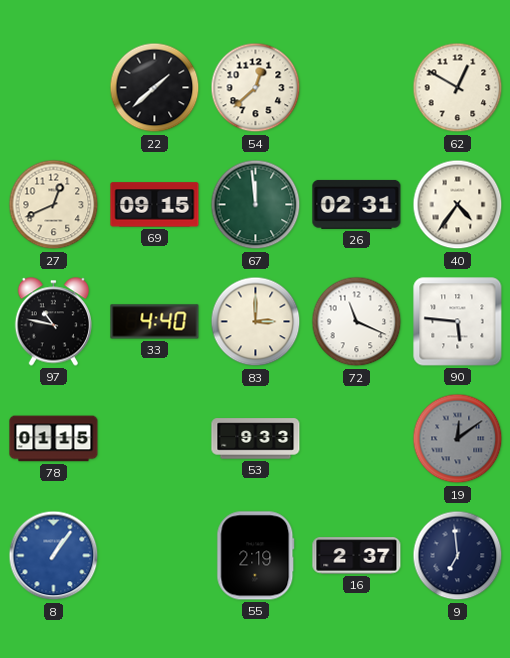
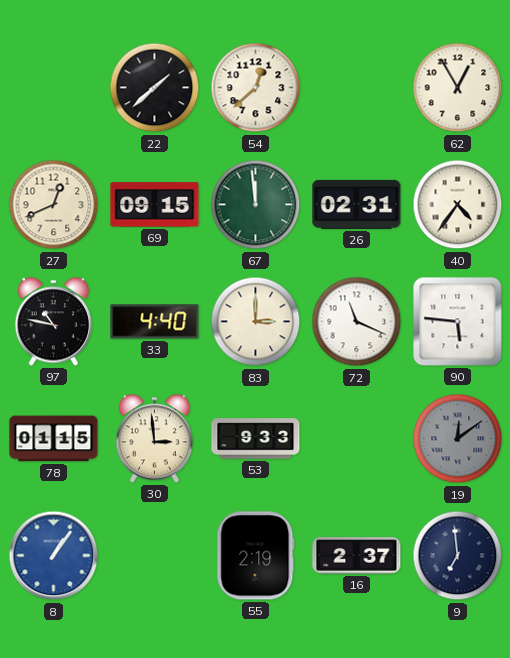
62: 12:50 -> 12:55
30: none -> 2:59
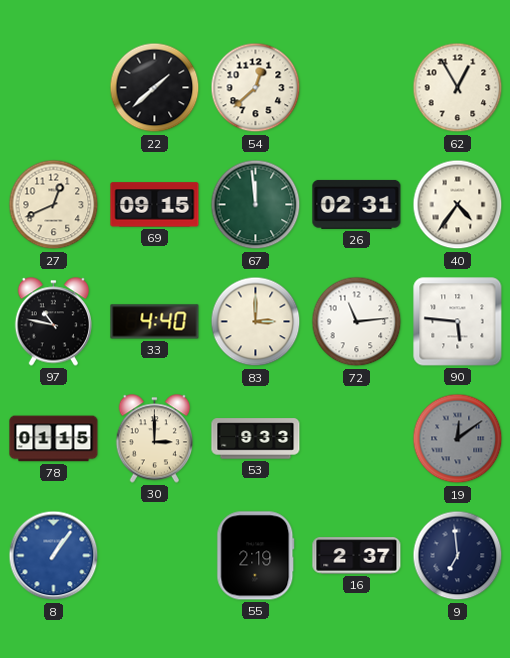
72: 11:19 -> 11:14
30: 2:59 -> 3:00
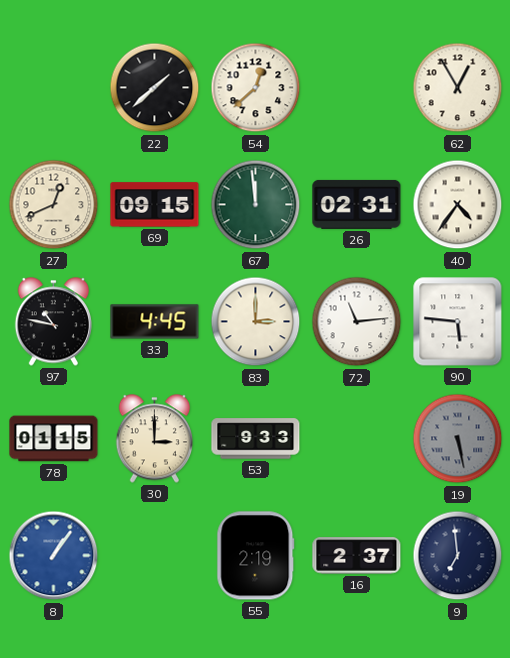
33: 4:40 -> 4:45
19: 12:09 -> 5:28
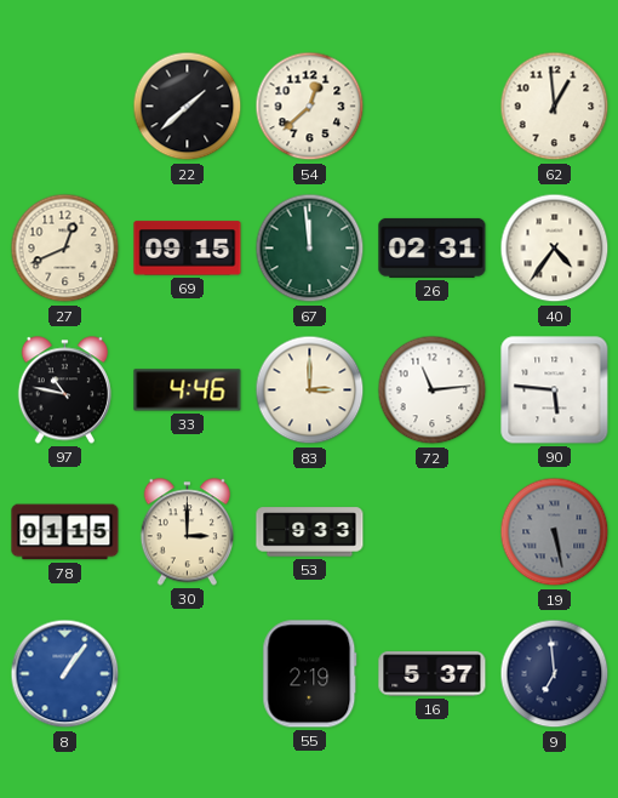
62: 12:55 -> 12:59
33: 4:45 -> 4:46
16: 2:37 -> 5:37
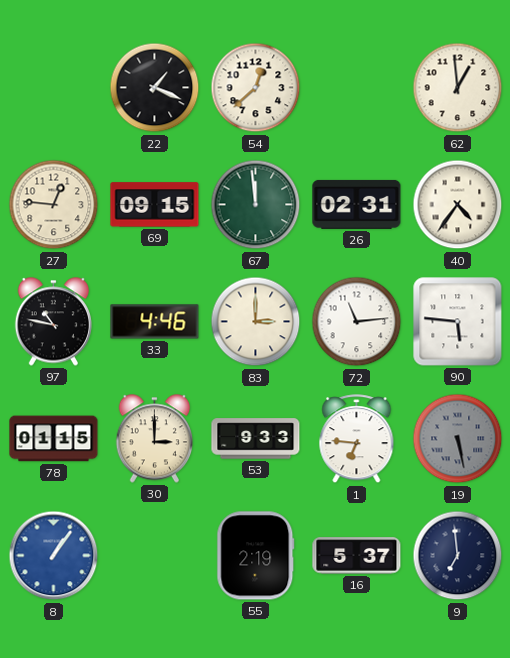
22: 1:38 -> 1:19
27: 12:41 -> 12:46
1: none -> 6:46
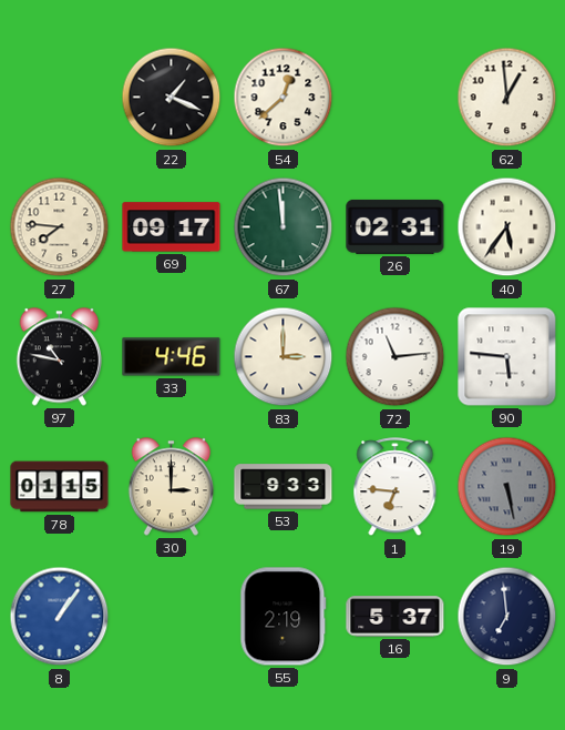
27: 12:46 -> 7:46
69: 09:15 -> 09:17
40: 4:36 -> 5:36
